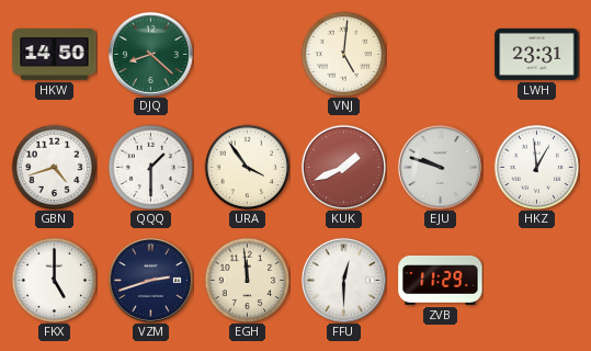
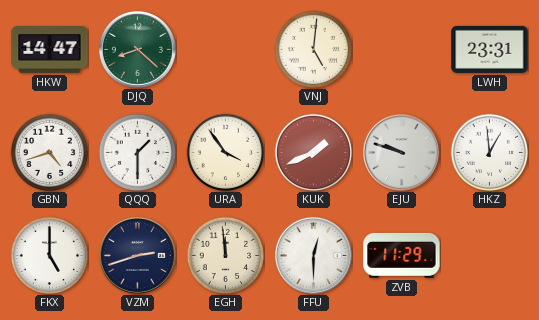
HKW: 14:50 -> 14:47
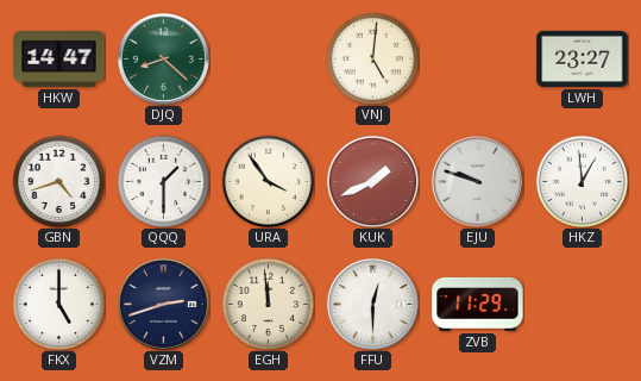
LWH: 23:31 -> 23:27
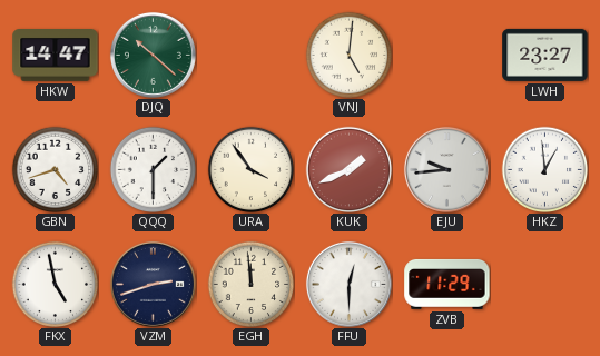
DJQ: 8:22 -> 10:22
EJU: 9:48 -> 9:44
FKX: 5:00 -> 4:58
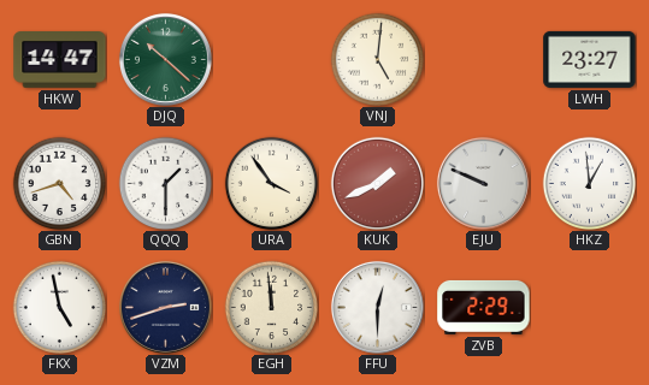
EJU: 9:44 -> 9:49
ZVB: 11:29 -> 2:29
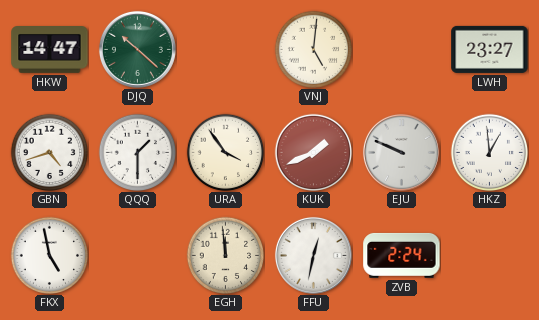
VZM: 2:42 -> none
FFU: 12:30 -> 12:32
ZVB: 2:29 -> 2:24
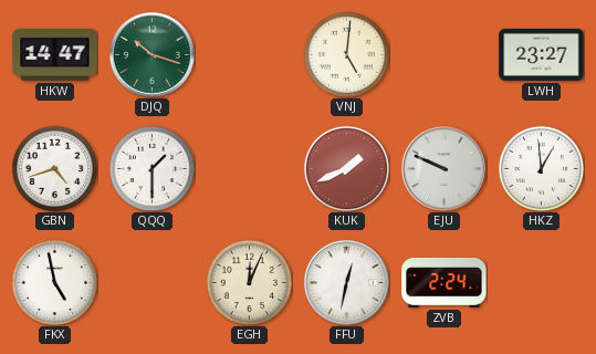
DJQ: 10:22 -> 10:18
URA: 3:54 -> none
EGH: 11:59 -> 12:04
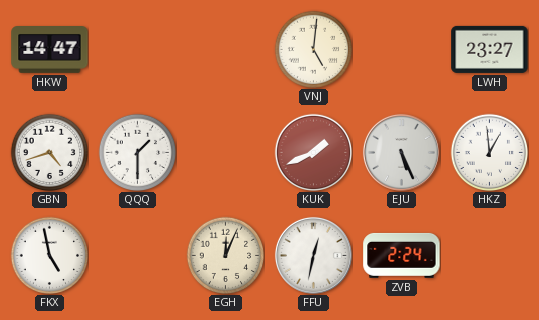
DJQ: 10:18 -> none
EJU: 9:49 -> 5:26
